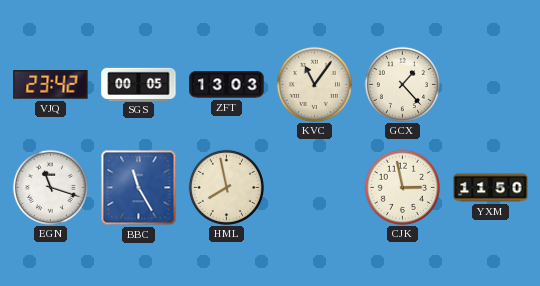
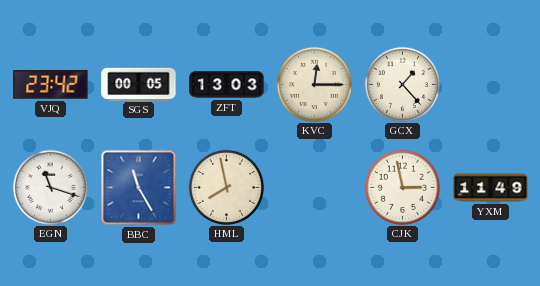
KVC: 11:06 -> 12:15
YXM: 11:50 -> 11:49
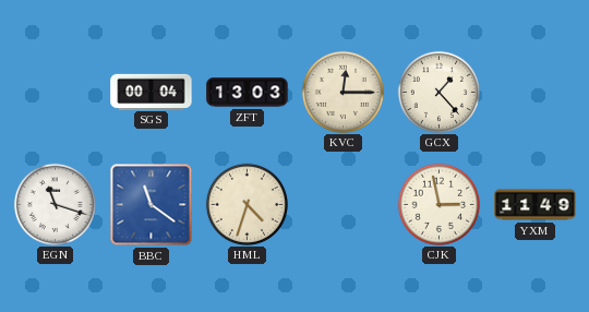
VJQ: 23:42 -> none
SGS: 00:05 -> 00:04
BBC: 11:25 -> 11:21
HML: 7:58 -> 4:33
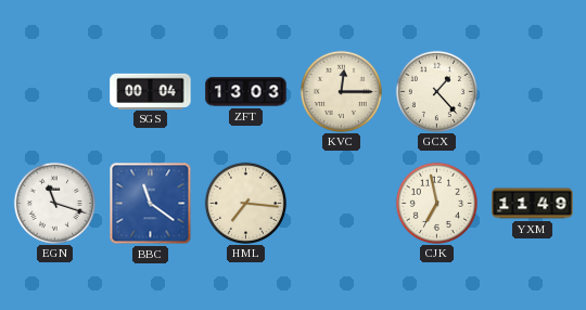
HML: 4:33 -> 7:16
CJK: 2:58 -> 6:58
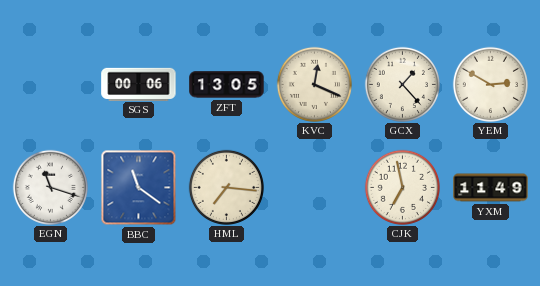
SGS: 00:04 -> 00:06
ZFT: 13:03 -> 13:05
KVC: 12:15 -> 12:19
YEM: none -> 2:50
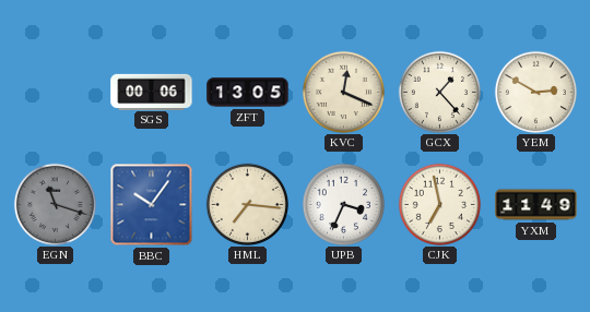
EGN dial: white -> grey
BBC: 11:21 -> 10:06
UPB: none -> 3:34
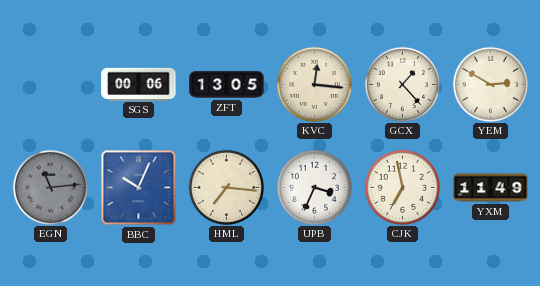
KVC: 12:19 -> 12:16
EGN: 11:18 -> 11:14
BBC: 10:06 -> 10:04
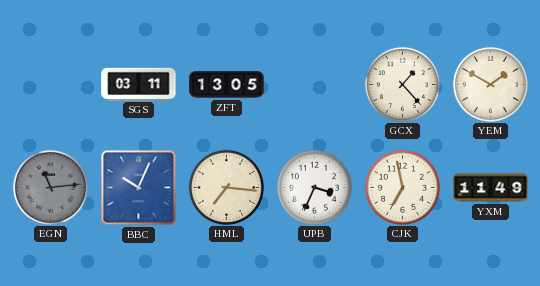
SGS: 00:06 -> 03:11
KVC: 12:16 -> none
YEM: 2:50 -> 1:50
